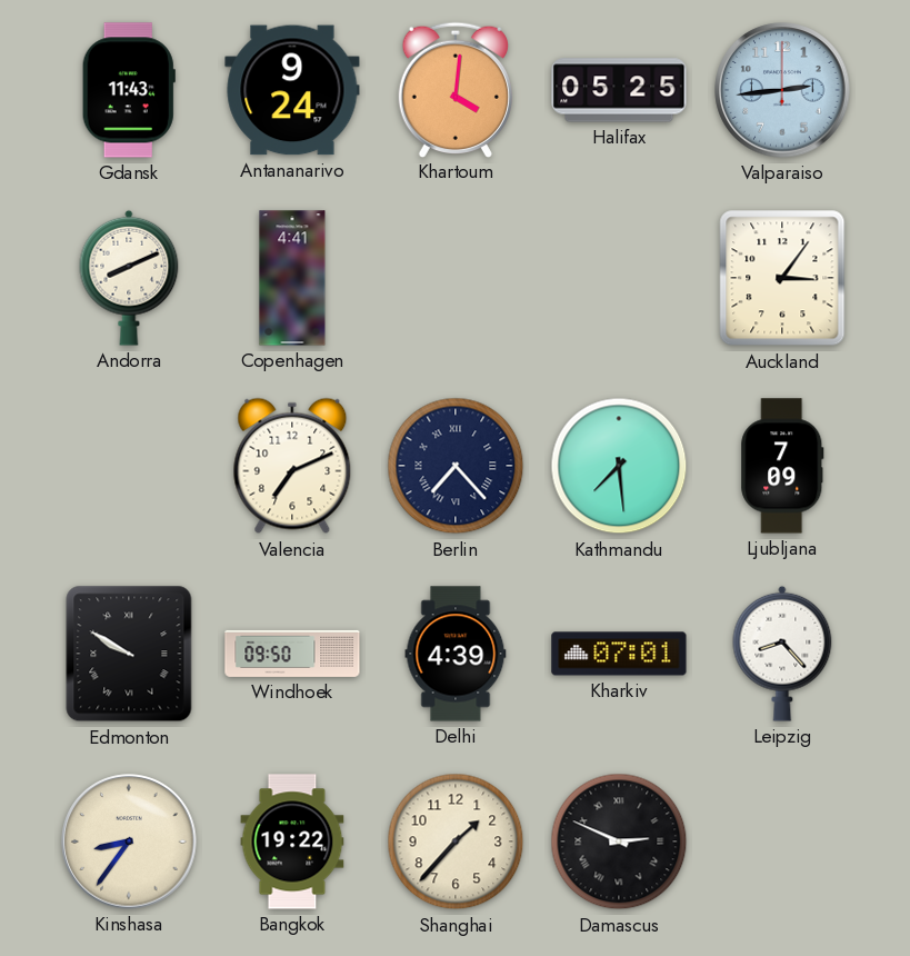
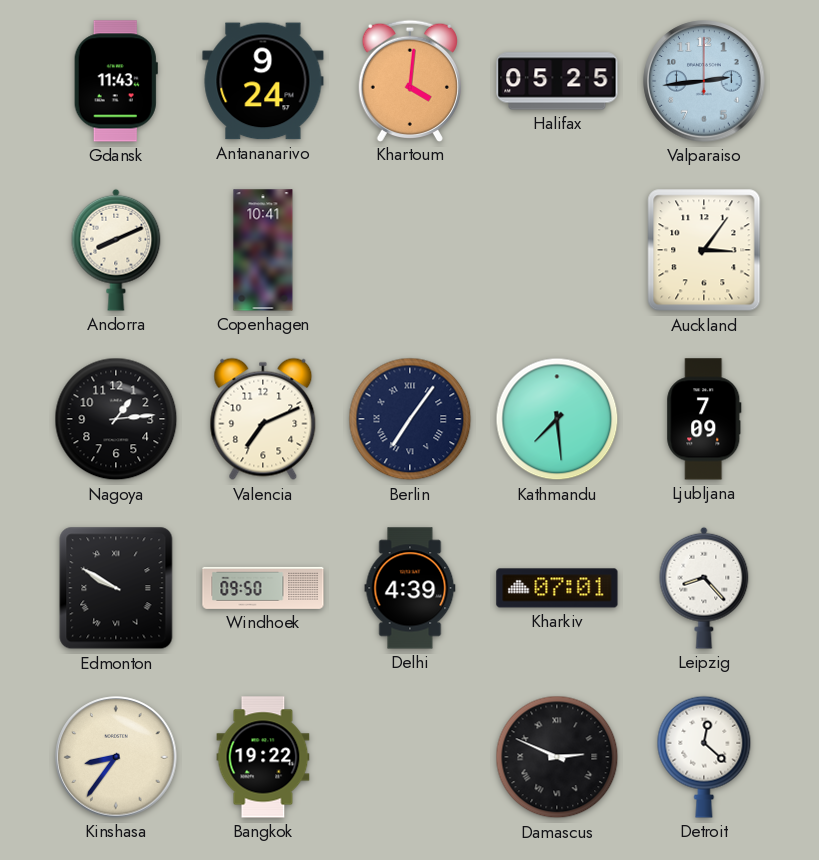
Copenhagen: 4:41 -> 10:41
Nagoya: none -> 1:14
Berlin: 7:23 -> 7:06
Shanghai: 1:37 -> none
Detroit: none -> 12:22
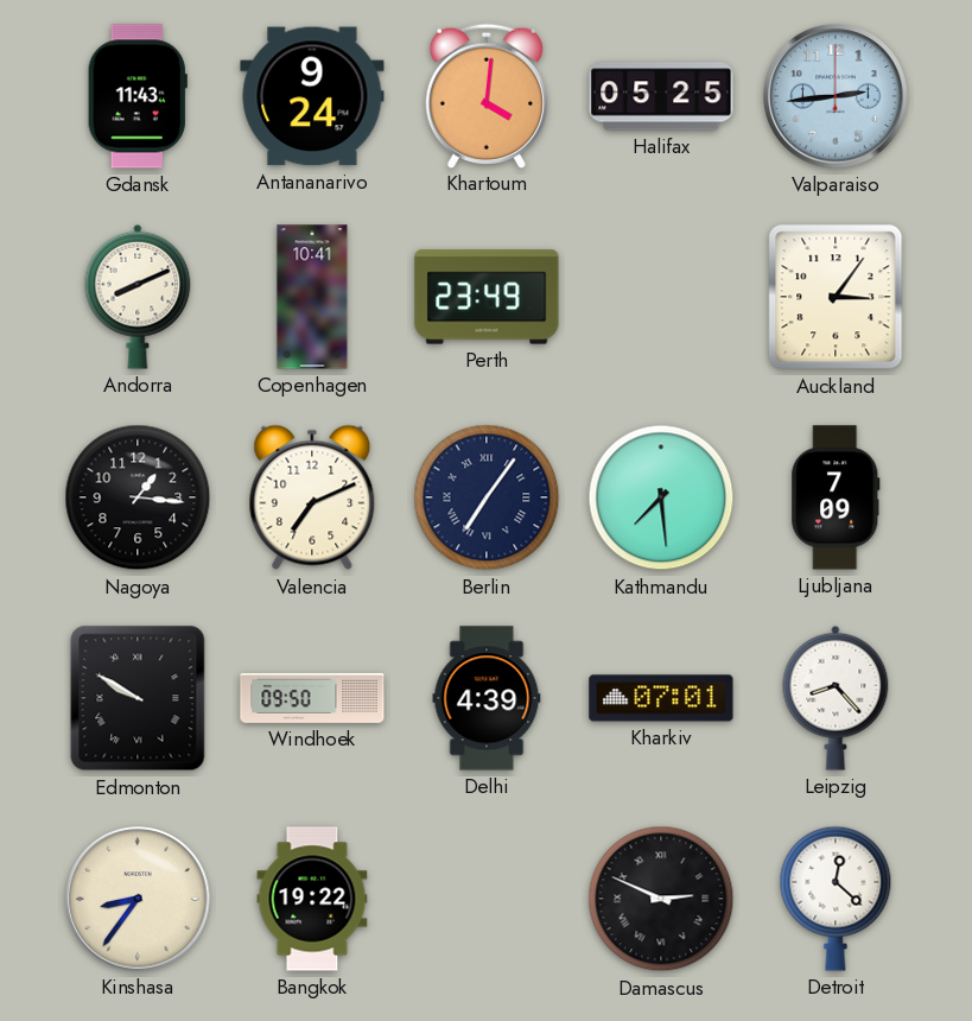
Perth: none -> 23:49
Nagoya: 1:14 -> 1:16
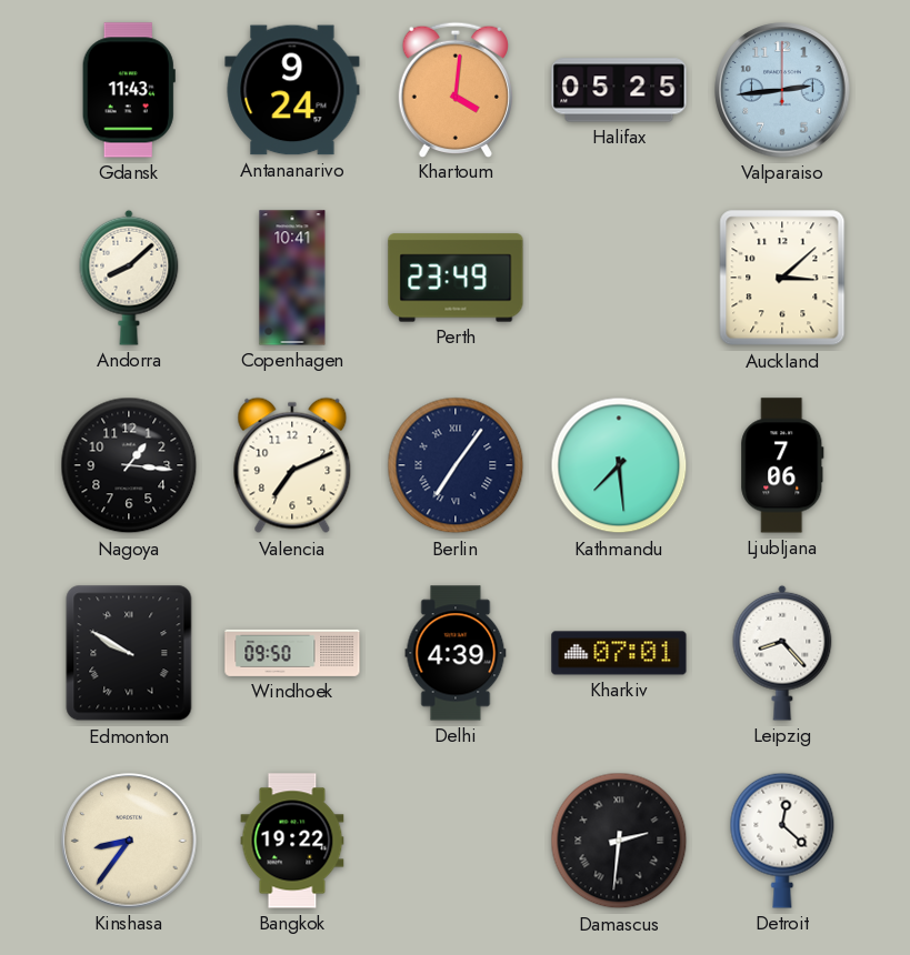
Andorra: 8:11 -> 8:08
Auckland: 3:06 -> 3:08
Ljubljana: 7:09 -> 7:06
Damascus: 2:49 -> 2:31
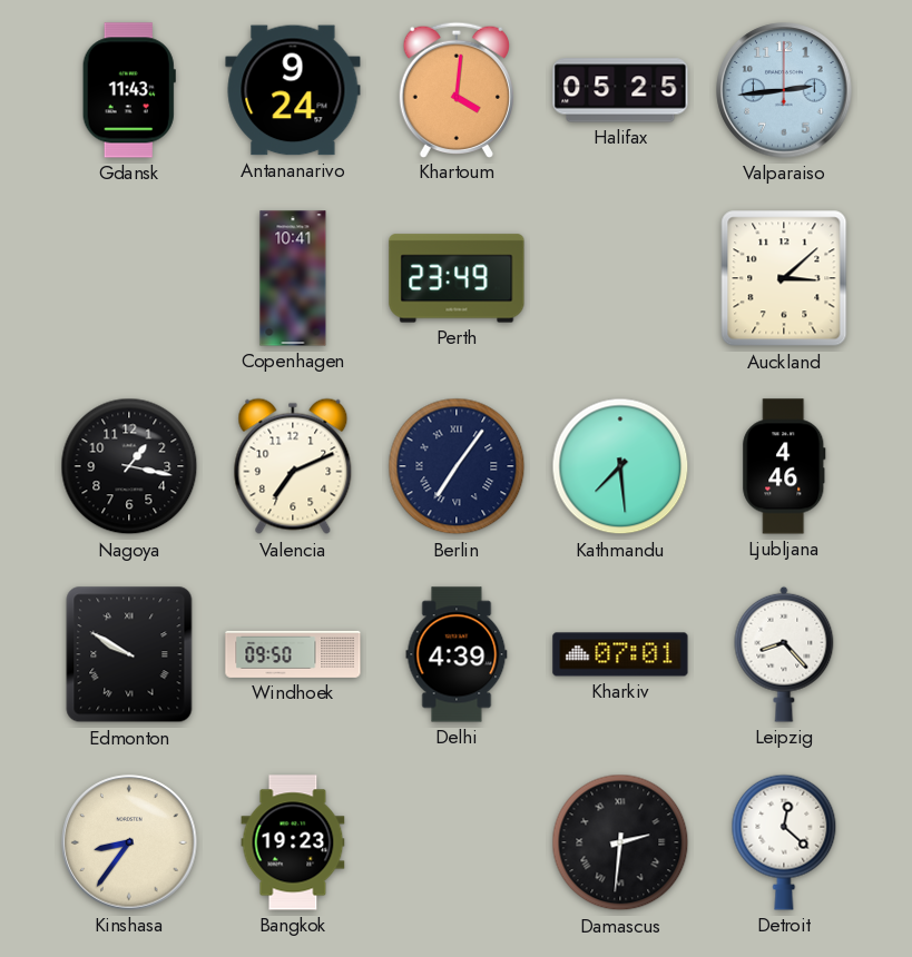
Andorra: 8:08 -> none
Nagoya: 1:16 -> 1:17
Ljubljana: 7:06 -> 4:46
Bangkok: 19:22 -> 19:23
